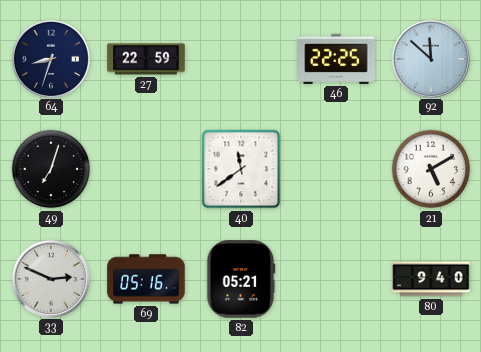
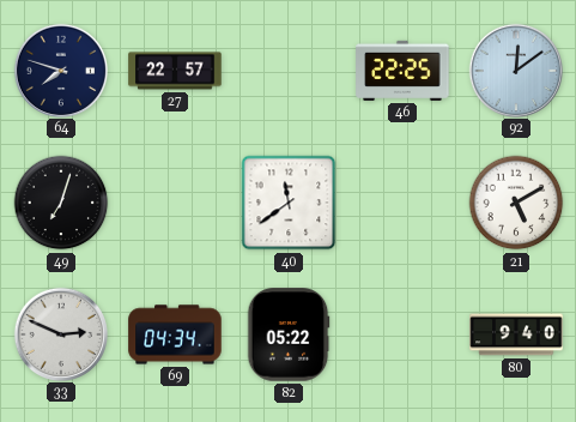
64: 8:33 -> 7:48
27: 22:59 -> 22:57
92: 11:52 -> 12:09
69: 05:16 -> 04:34
82: 05:21 -> 05:22
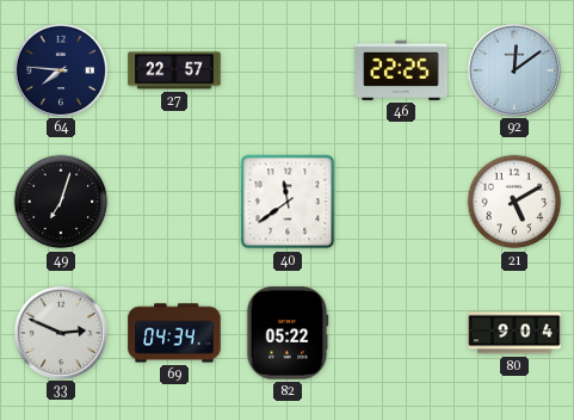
64: 7:48 -> 7:46
80: 9:40 -> 9:04
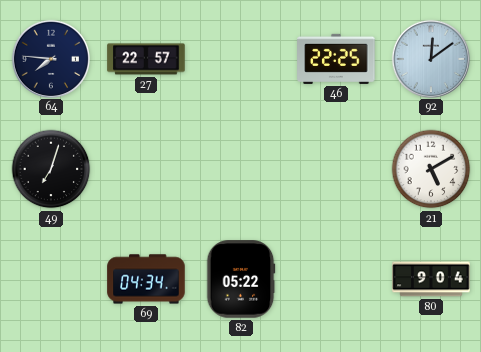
40: 11:39 -> none
33: 2:49 -> none
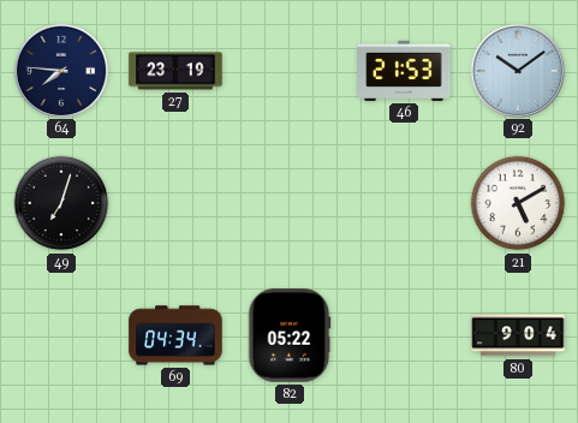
27: 22:57 -> 23:19
46: 22:25 -> 21:53
92: 12:09 -> 10:09
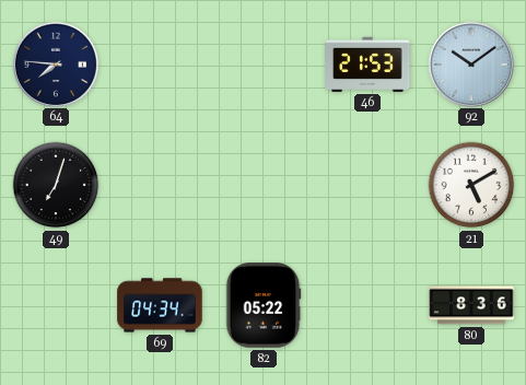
27: 23:19 -> none
80: 9:04 -> 8:36
